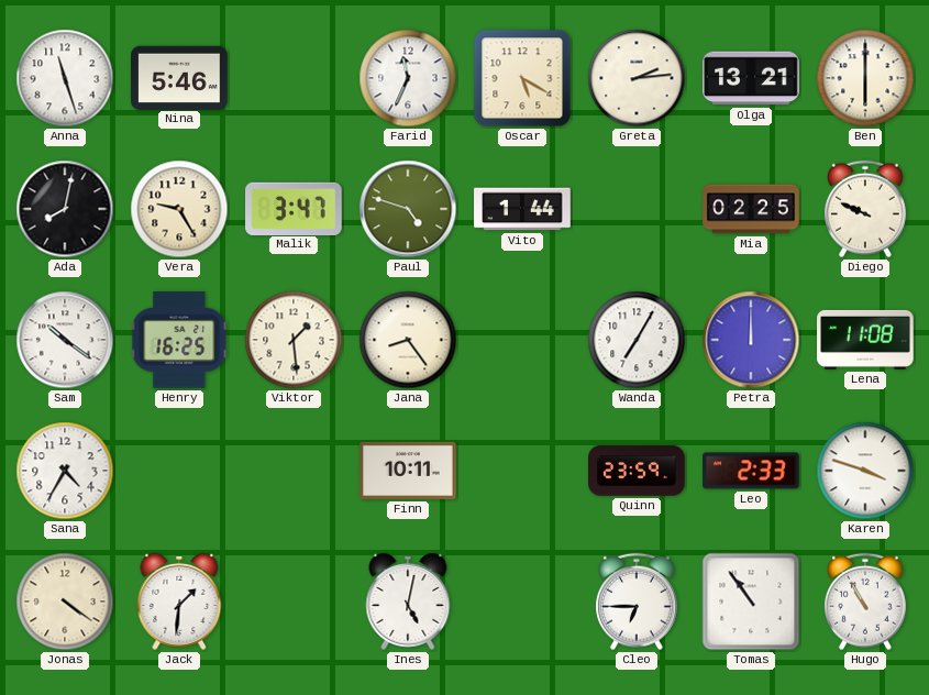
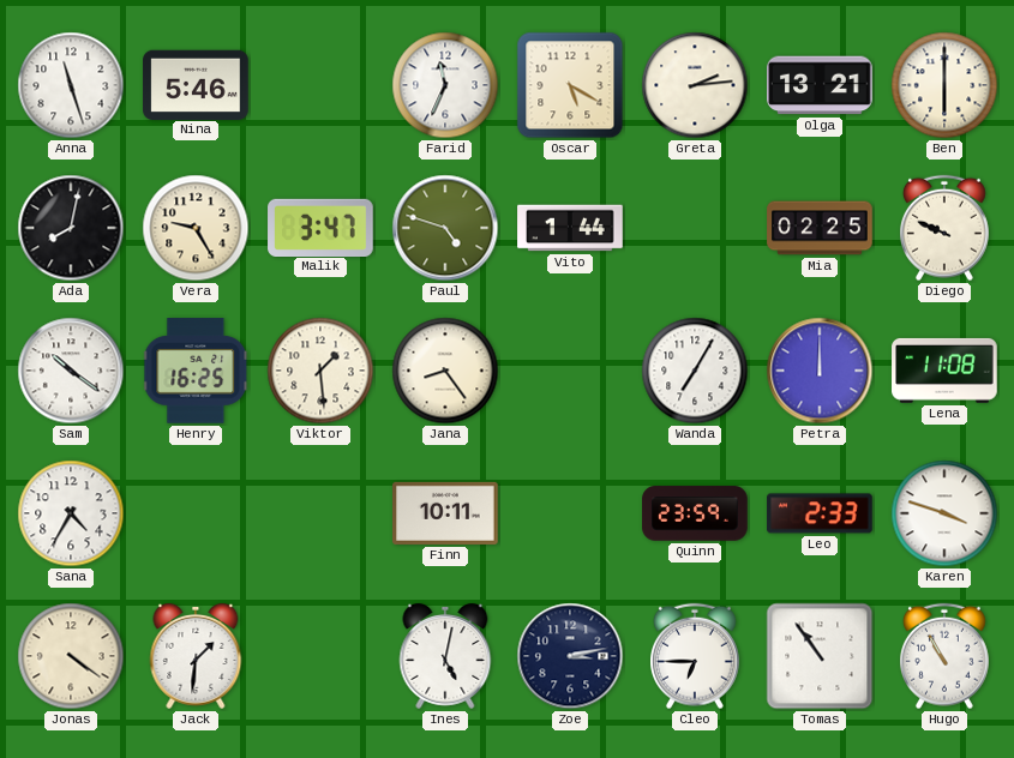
Zoe: none -> 3:13
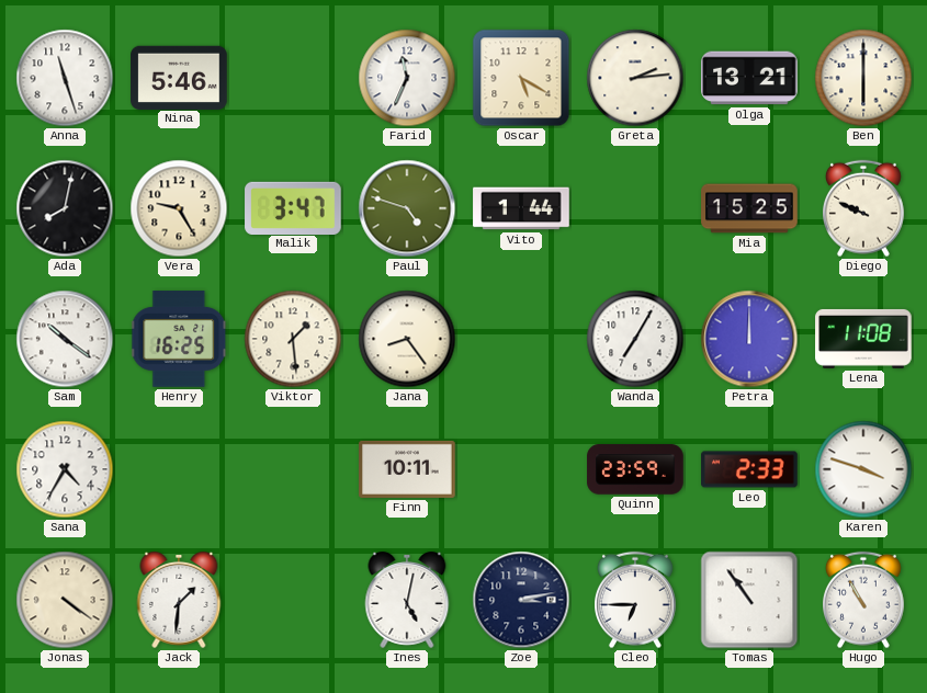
Mia: 02:25 -> 15:25
